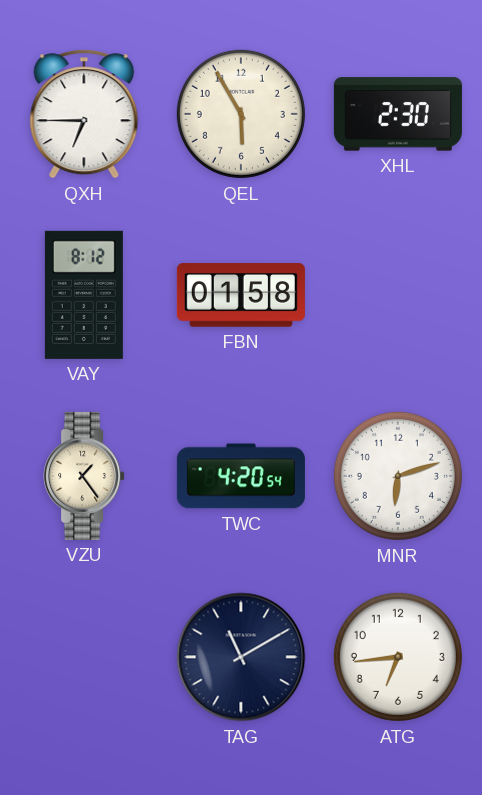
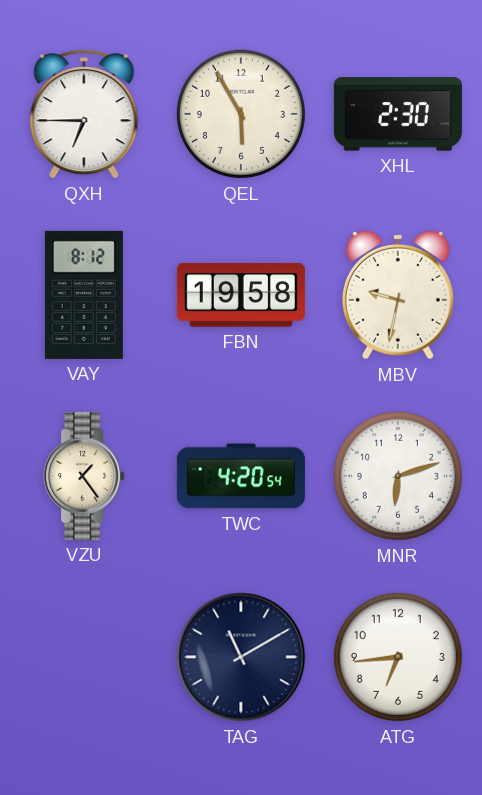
FBN: 01:58 -> 19:58
MBV: none -> 9:32
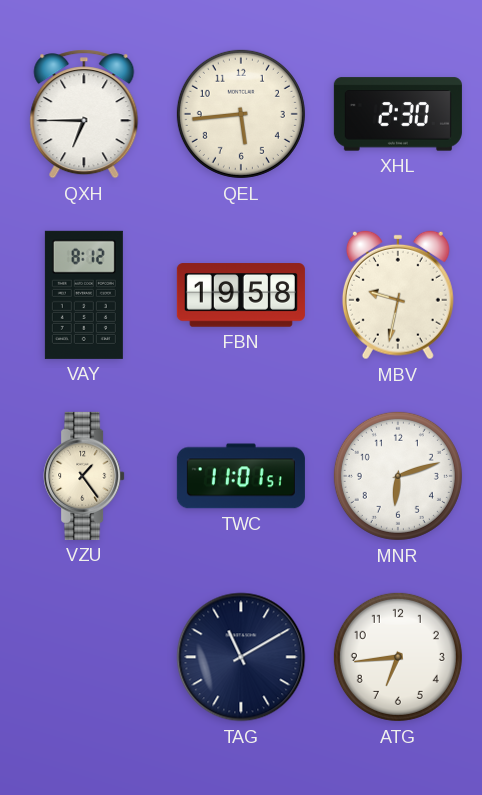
QEL: 5:55 -> 5:44
TWC: 4:20 -> 11:01
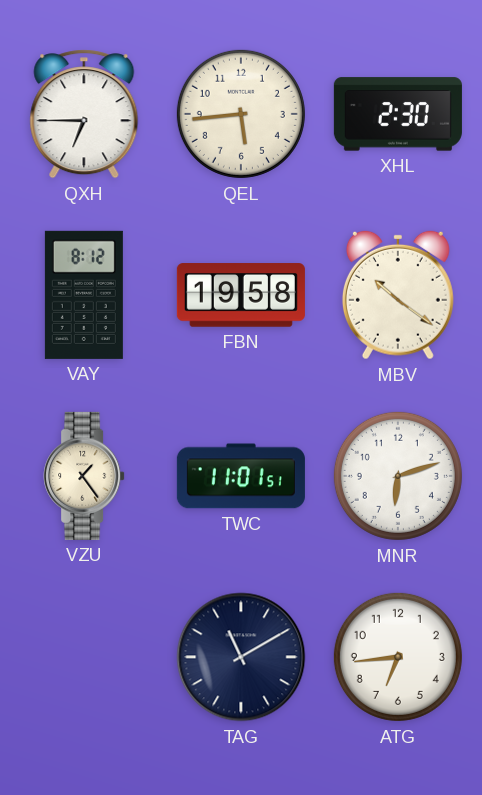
MBV: 9:32 -> 10:21
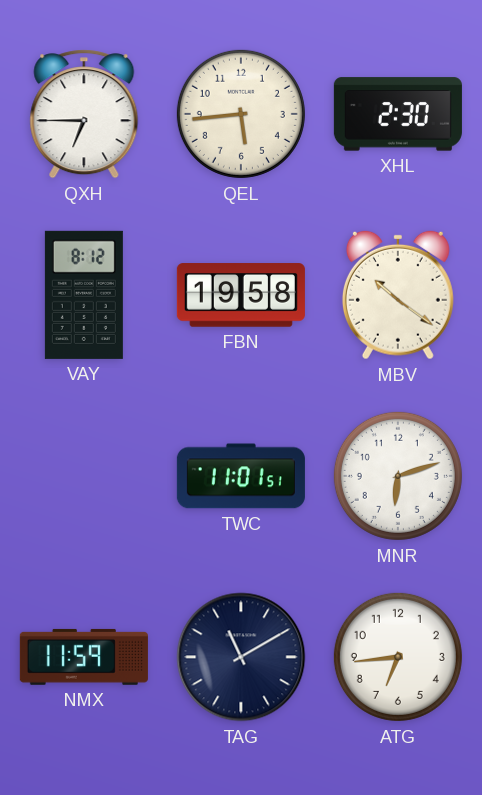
VZU: 1:24 -> none
NMX: none -> 11:59
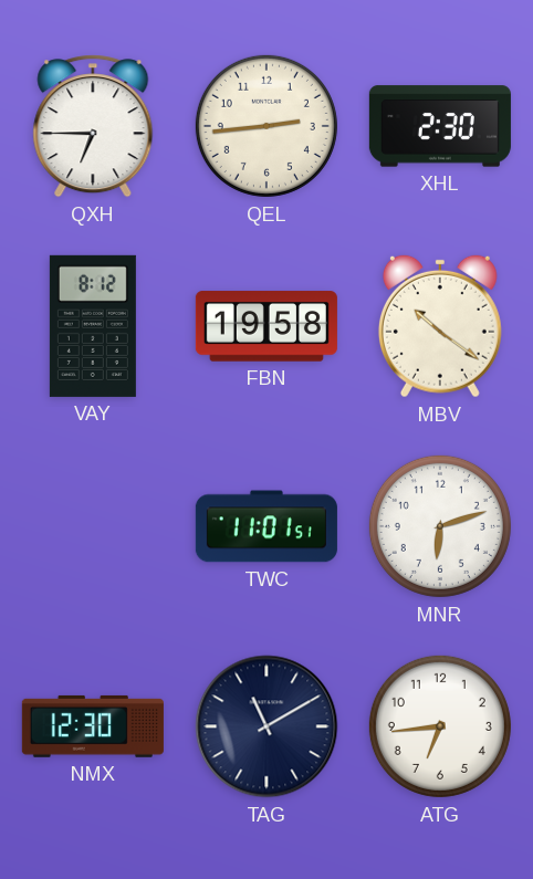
QEL: 5:44 -> 2:44
NMX: 11:59 -> 12:30
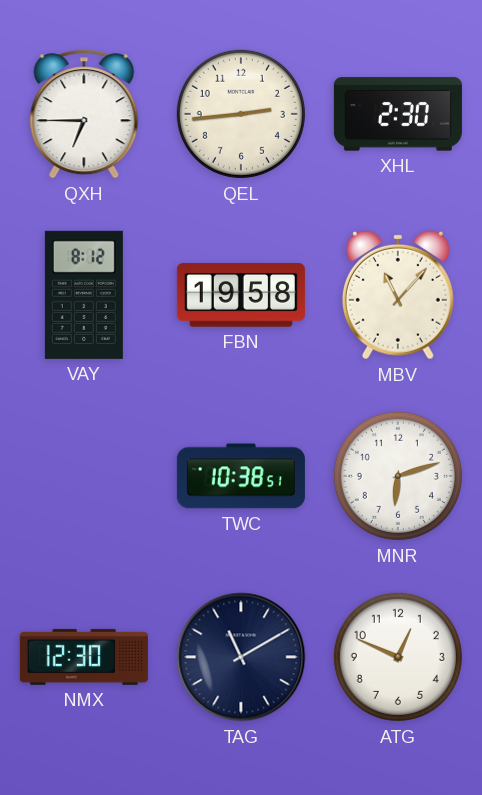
MBV: 10:21 -> 11:07
TWC: 11:01 -> 10:38
ATG: 6:44 -> 12:49
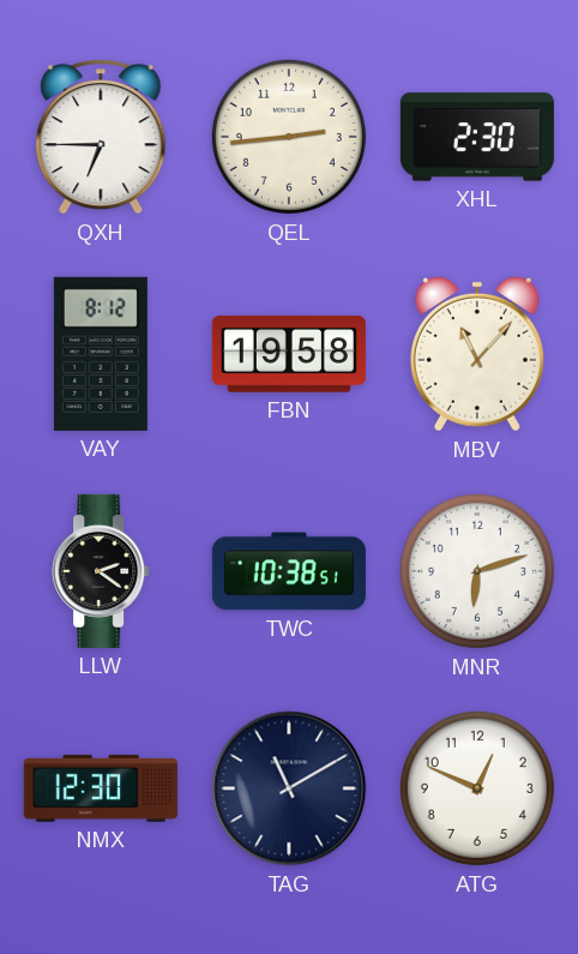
LLW: none -> 2:21
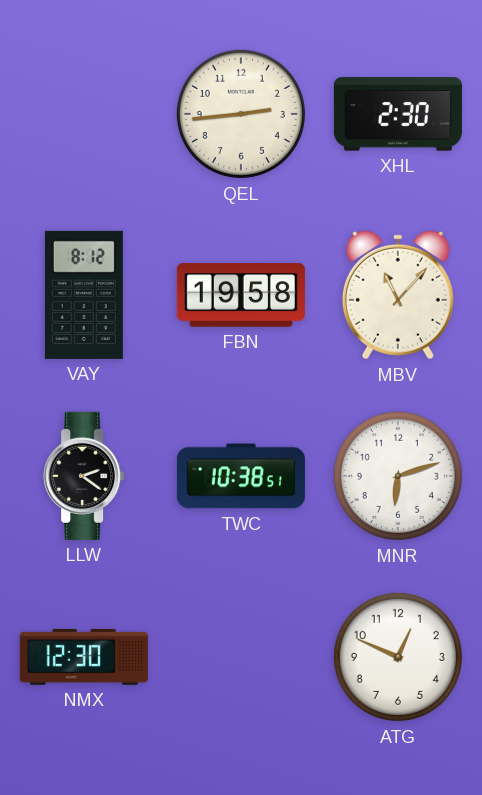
QXH: 6:45 -> none
TAG: 11:10 -> none
